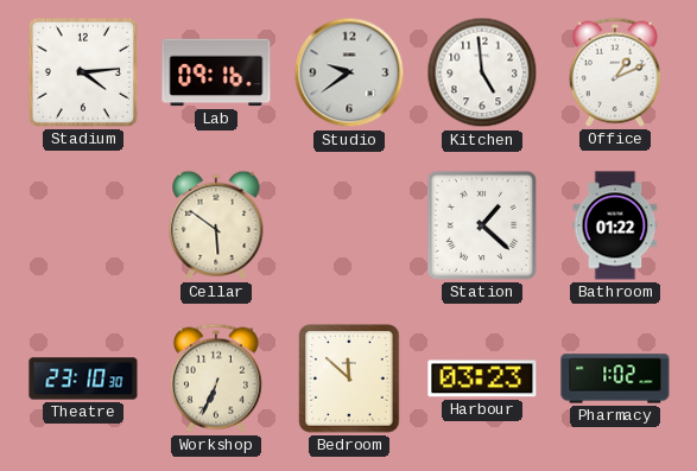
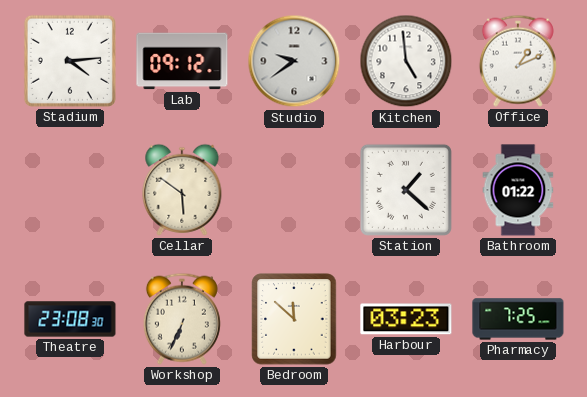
Lab: 09:16 -> 09:12
Theatre: 23:10 -> 23:08
Pharmacy: 1:02 -> 7:25
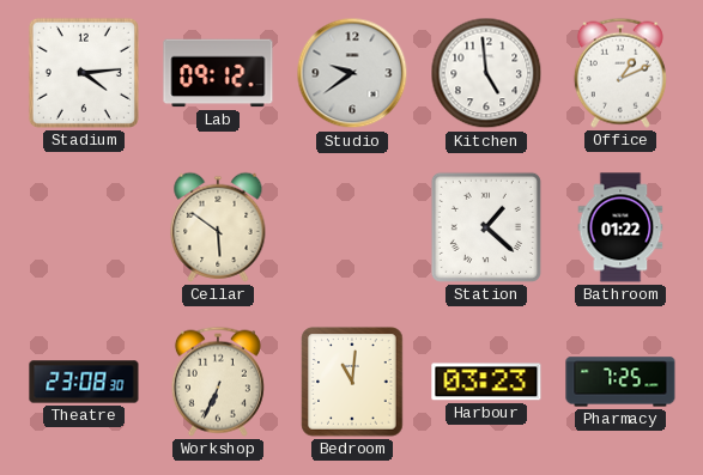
Bedroom: 11:52 -> 11:01
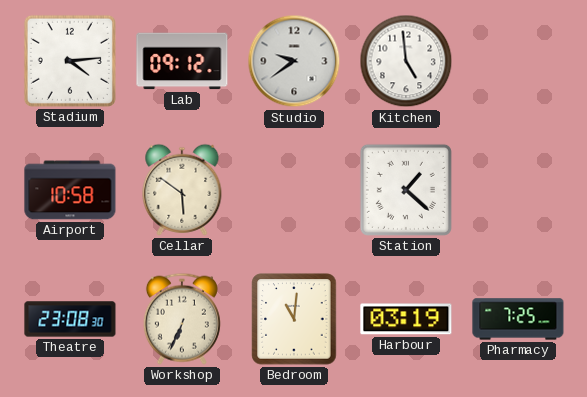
Office: 1:11 -> none
Airport: none -> 10:58
Bathroom: 01:22 -> none
Harbour: 03:23 -> 03:19
